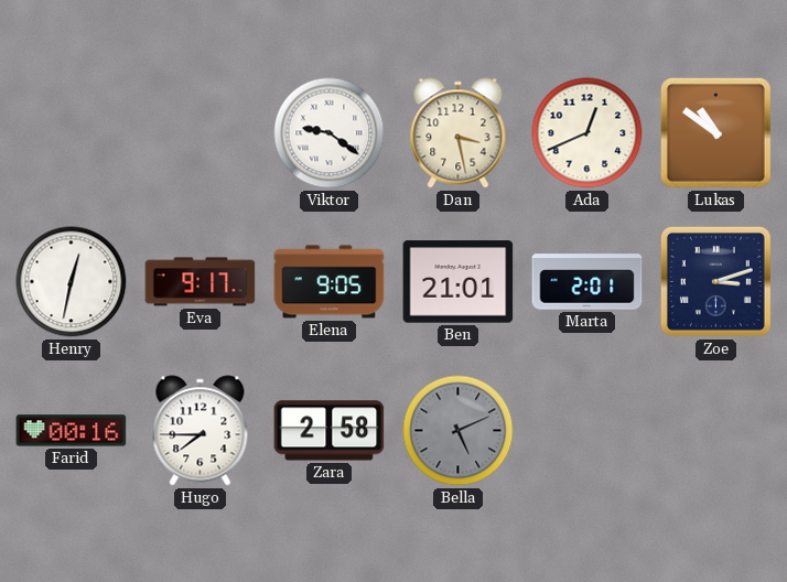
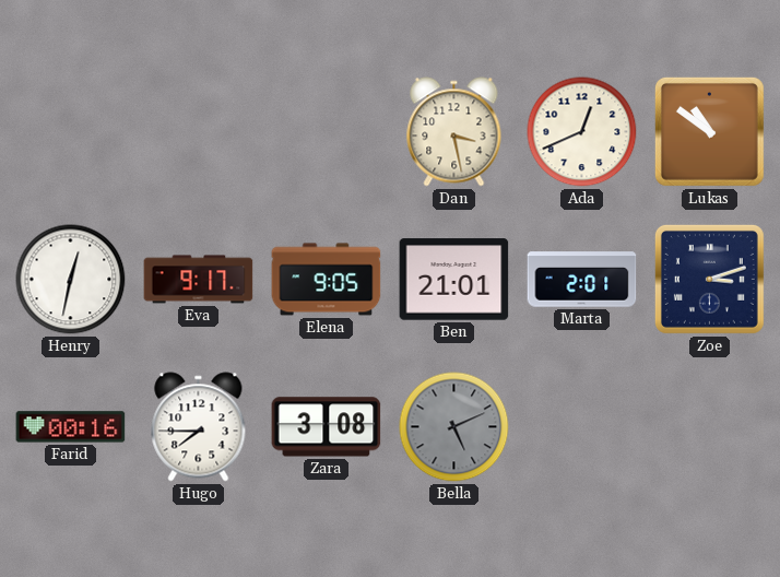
Viktor: 9:21 -> none
Zara: 2:58 -> 3:08
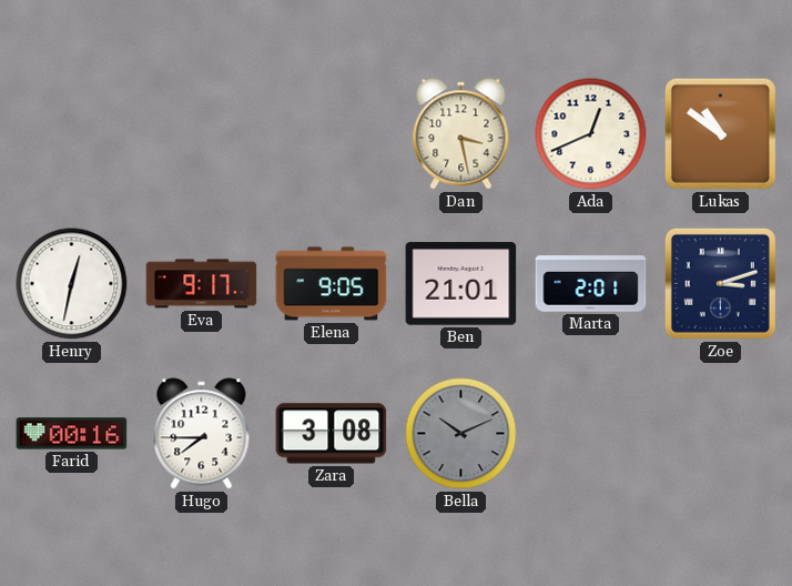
Bella: 5:11 -> 10:11
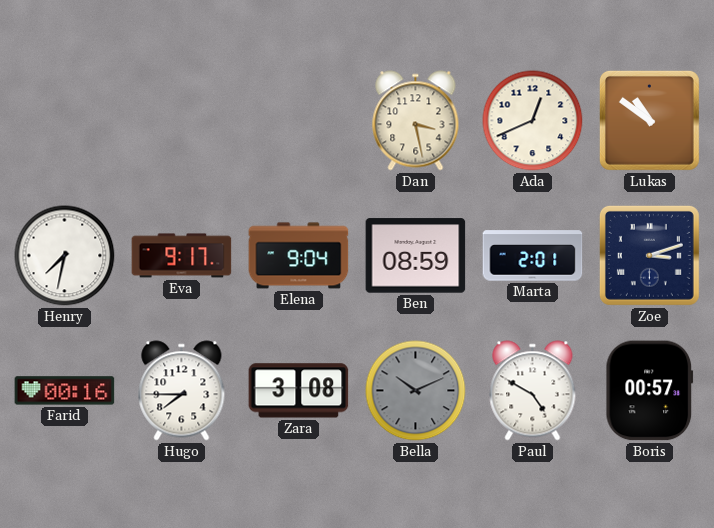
Henry: 12:32 -> 7:32
Elena: 9:05 -> 9:04
Ben: 21:01 -> 08:59
Paul: none -> 4:50
Boris: none -> 00:57
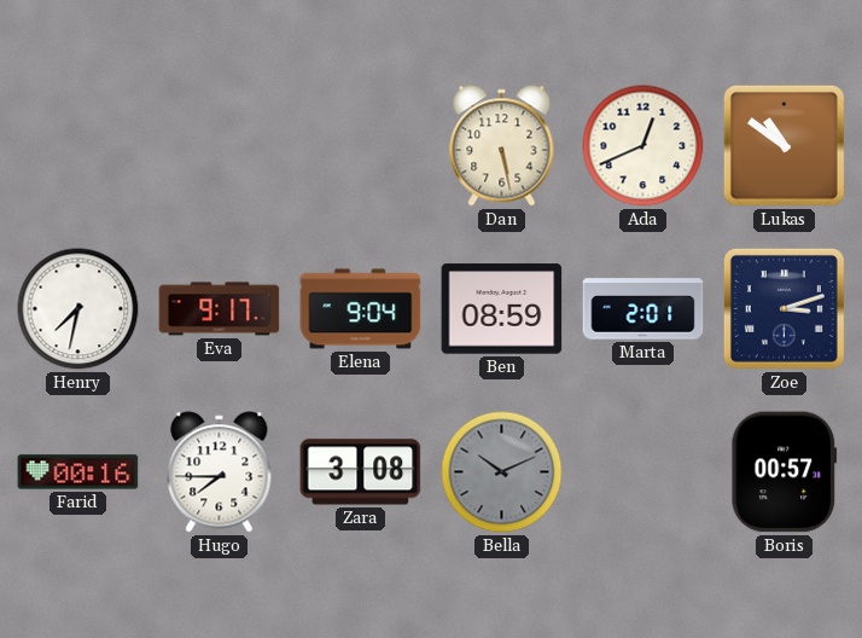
Dan: 3:28 -> 5:28
Paul: 4:50 -> none
